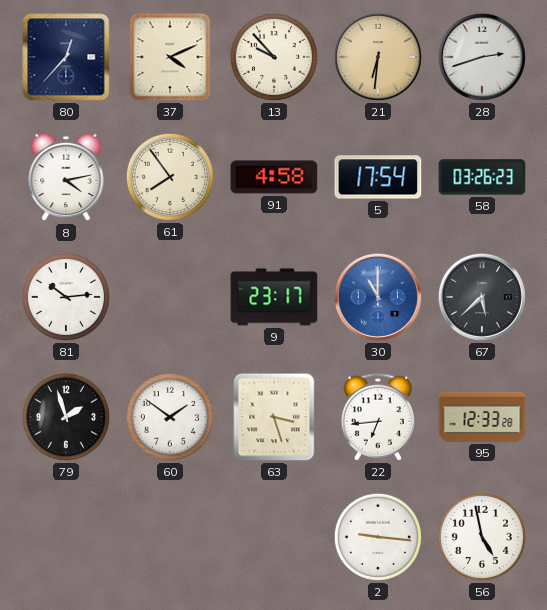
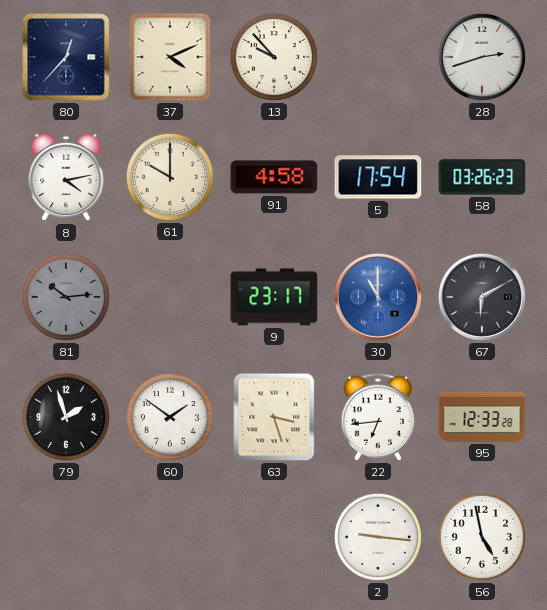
21: 6:31 -> none
61: 7:54 -> 10:00
81 dial: white -> grey
67: 5:38 -> 6:10
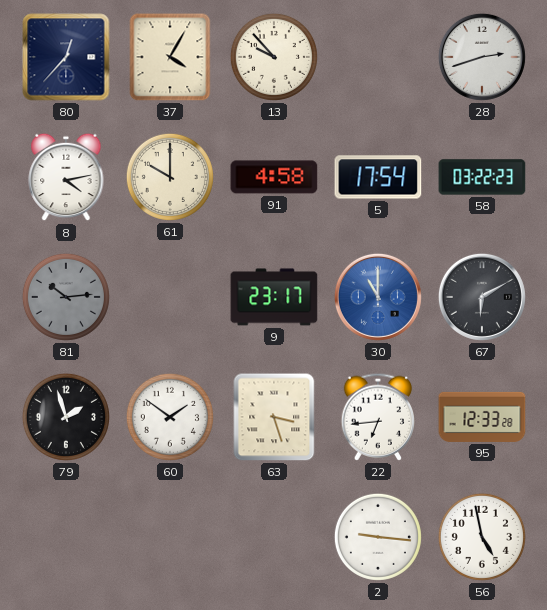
37: 4:11 -> 4:05
58: 03:26 -> 03:22
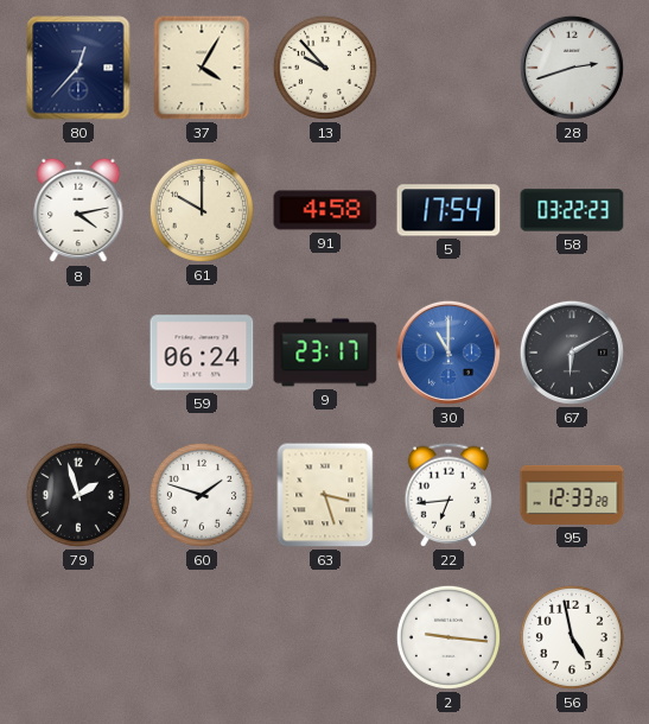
81: 10:14 -> none
59: none -> 06:24
60: 1:51 -> 1:48
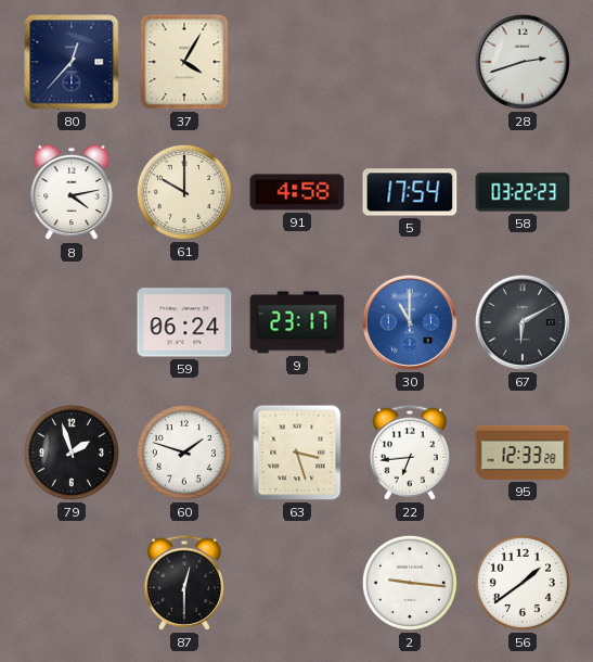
13: 9:53 -> none
87: none -> 12:30
56: 4:58 -> 1:39
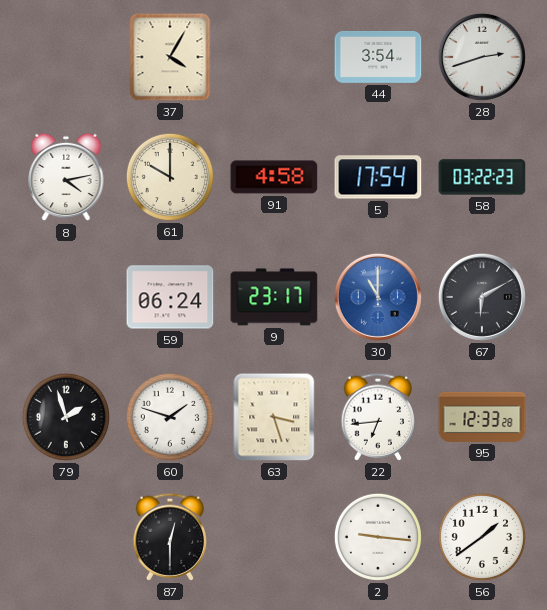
80: 12:37 -> none
44: none -> 3:54
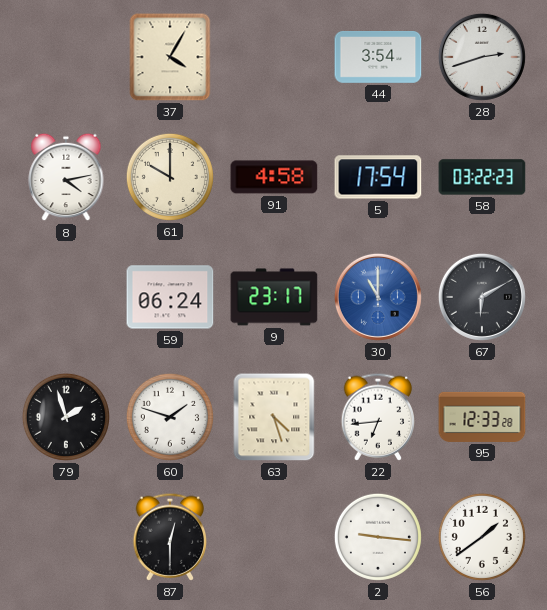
63: 3:27 -> 4:27
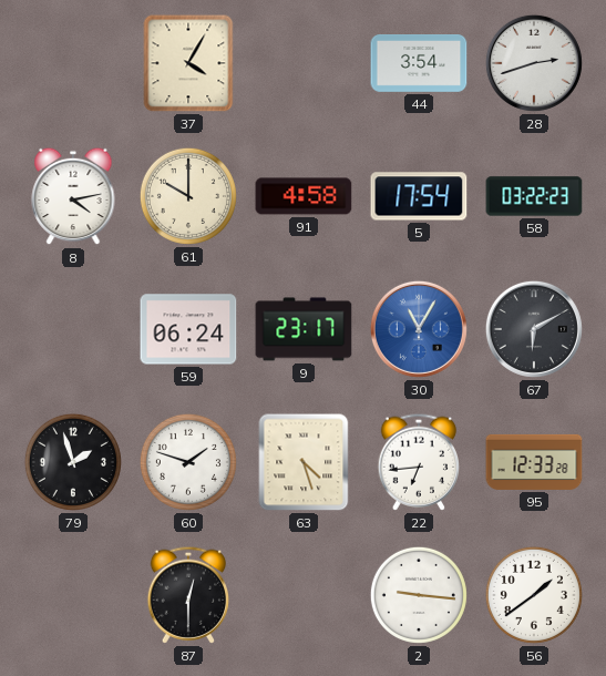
30: 11:00 -> 11:05
